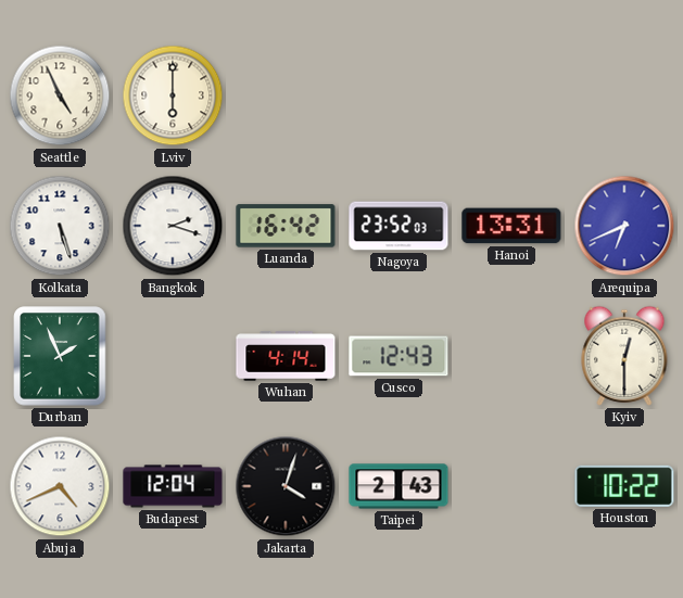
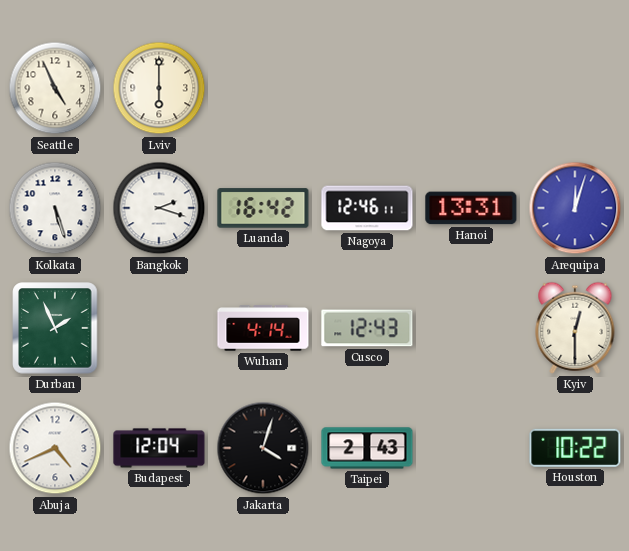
Nagoya: 23:52 -> 12:46
Arequipa: 6:41 -> 12:03
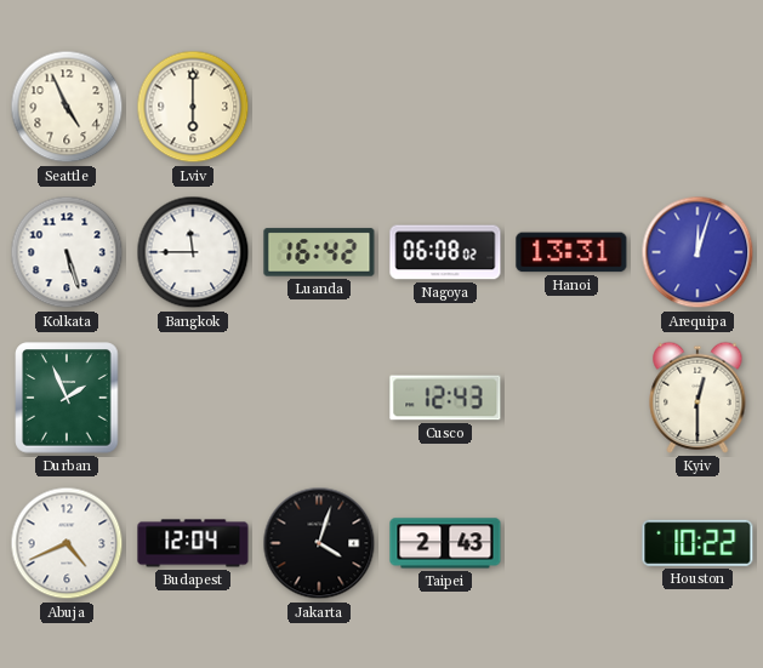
Bangkok: 2:18 -> 11:45
Nagoya: 12:46 -> 06:08
Wuhan: 4:14 -> none
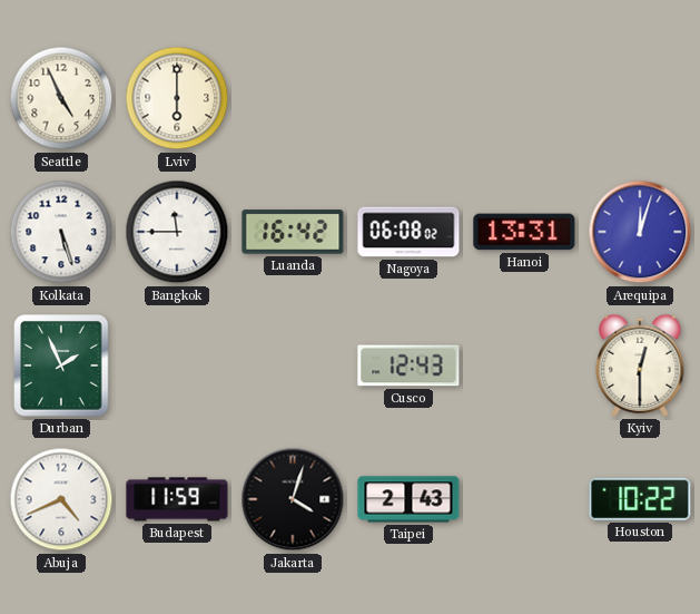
Budapest: 12:04 -> 11:59
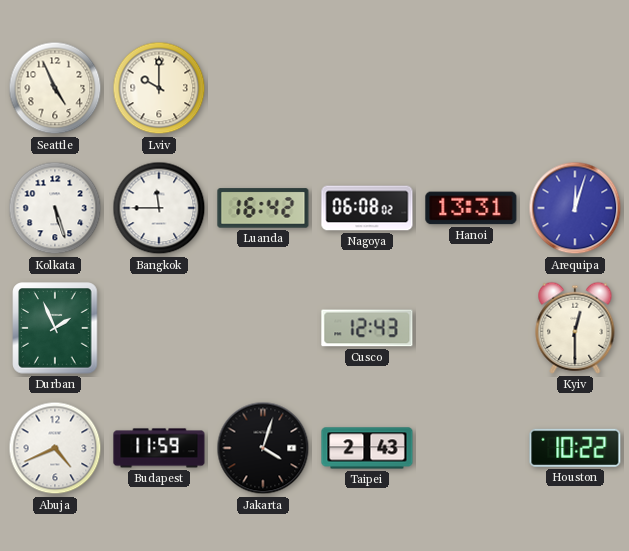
Lviv: 6:00 -> 10:00
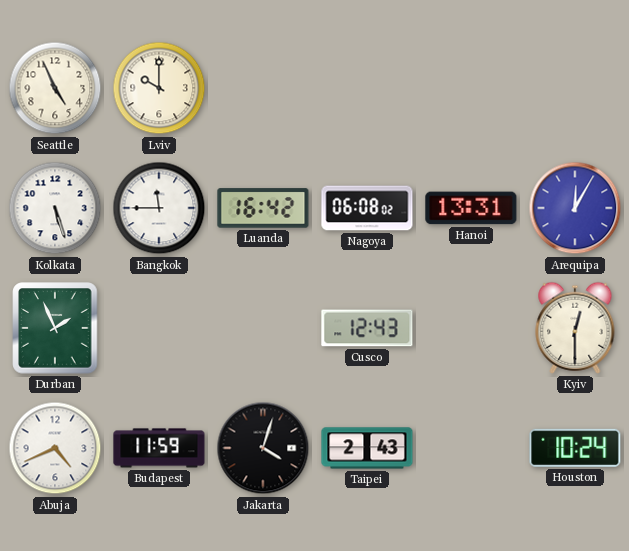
Arequipa: 12:03 -> 12:05
Houston: 10:22 -> 10:24
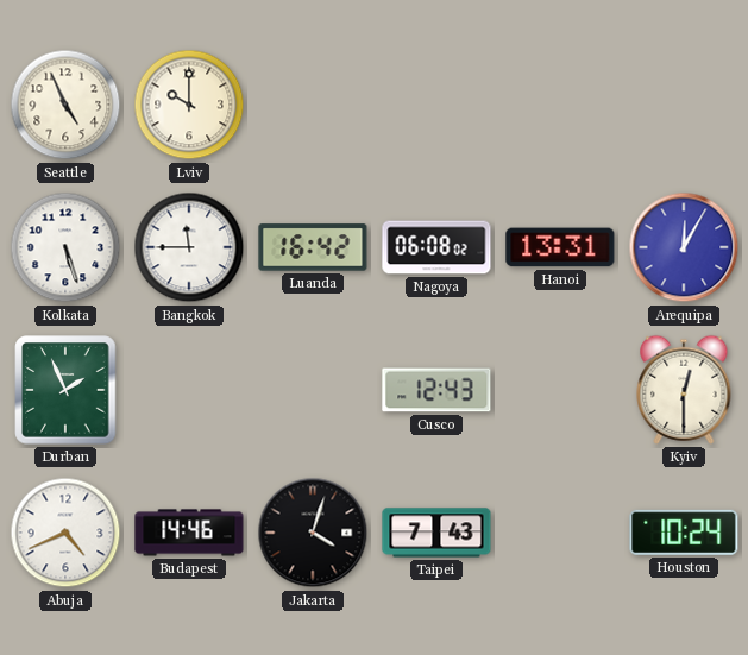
Budapest: 11:59 -> 14:46
Taipei: 2:43 -> 7:43
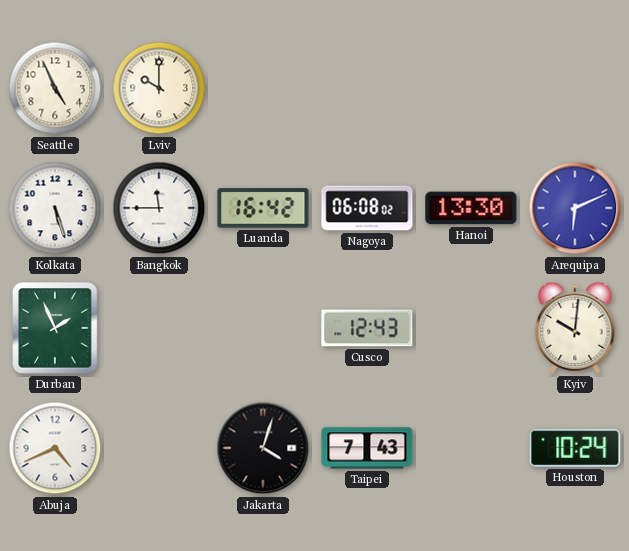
Hanoi: 13:31 -> 13:30
Arequipa: 12:05 -> 6:11
Kyiv: 12:30 -> 10:01
Budapest: 14:46 -> none
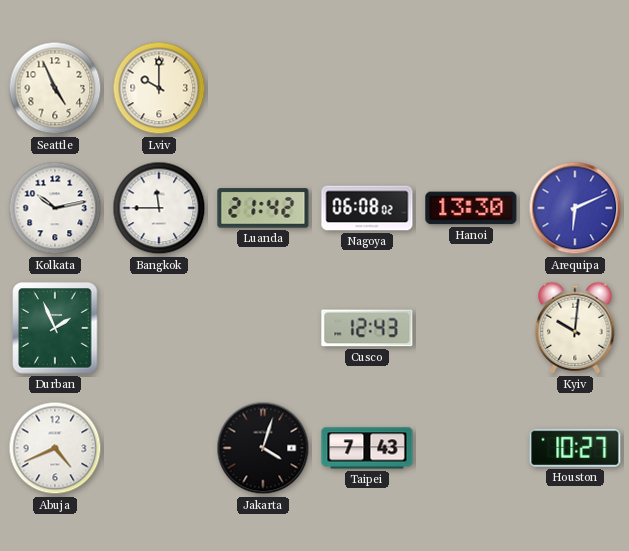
Kolkata: 5:27 -> 10:13
Luanda: 16:42 -> 21:42
Houston: 10:24 -> 10:27
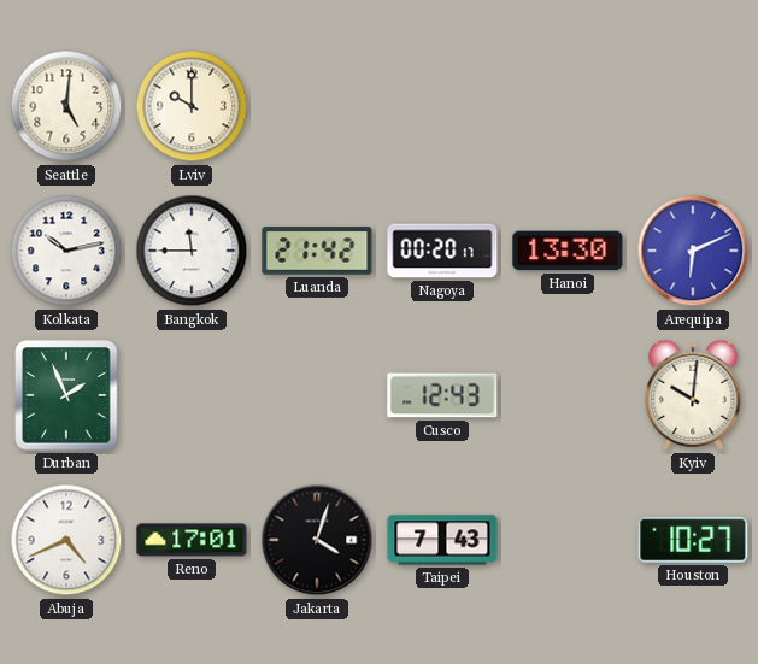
Seattle: 4:56 -> 5:01
Nagoya: 06:08 -> 00:20
Reno: none -> 17:01
